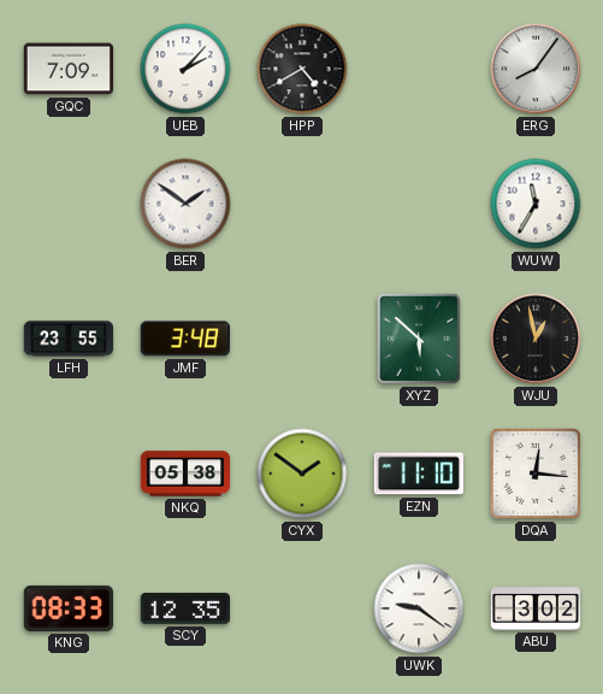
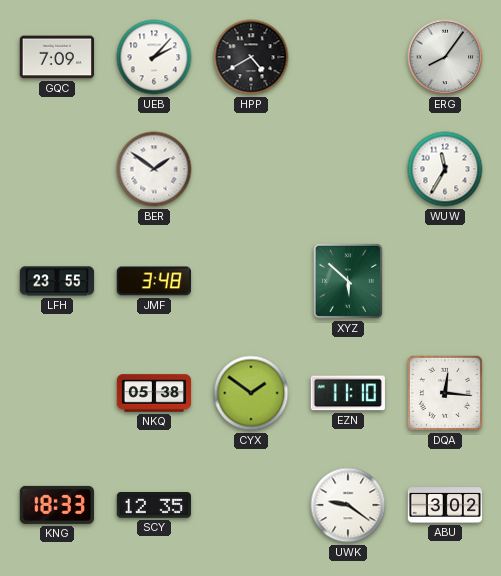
WJU: 12:58 -> none
KNG: 08:33 -> 18:33
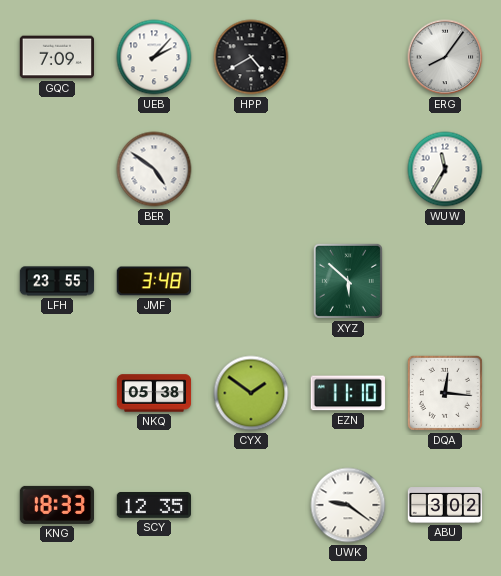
BER: 1:51 -> 4:51
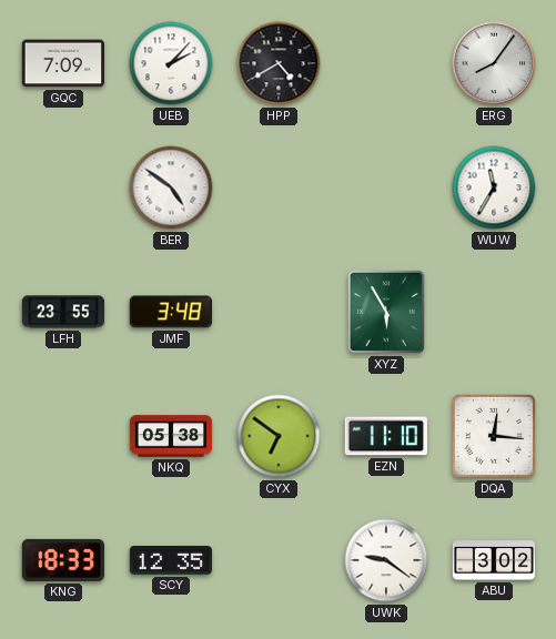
XYZ: 5:52 -> 5:55
CYX: 1:51 -> 6:51
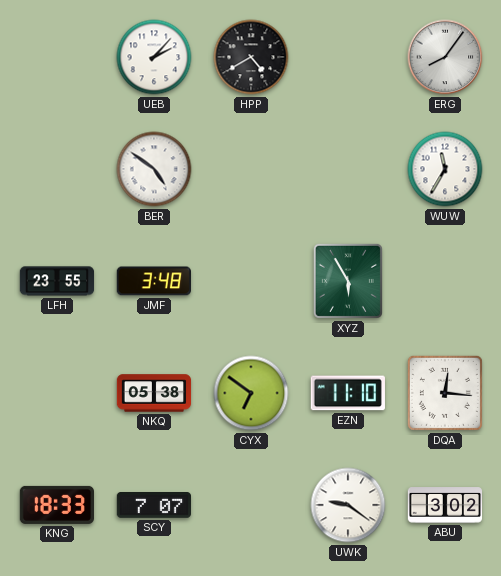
GQC: 7:09 -> none
SCY: 12:35 -> 7:07
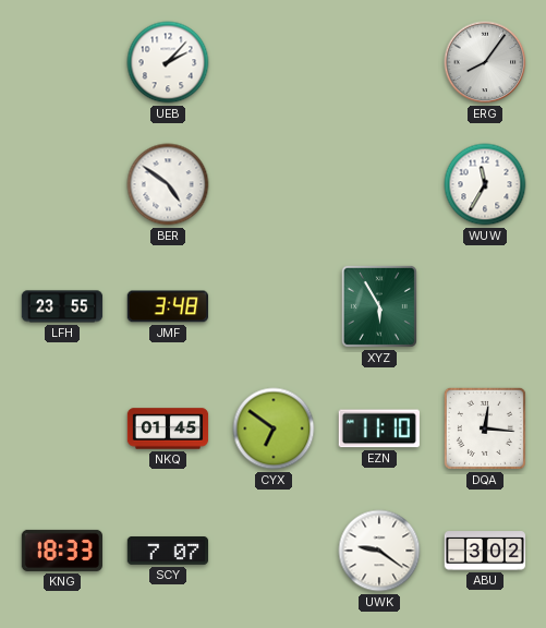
HPP: 4:40 -> none
NKQ: 05:38 -> 01:45
